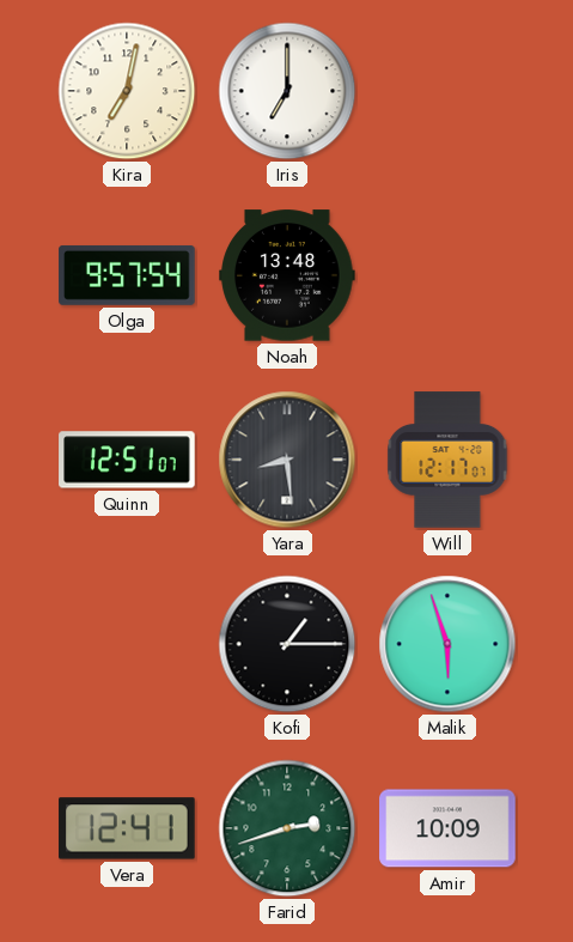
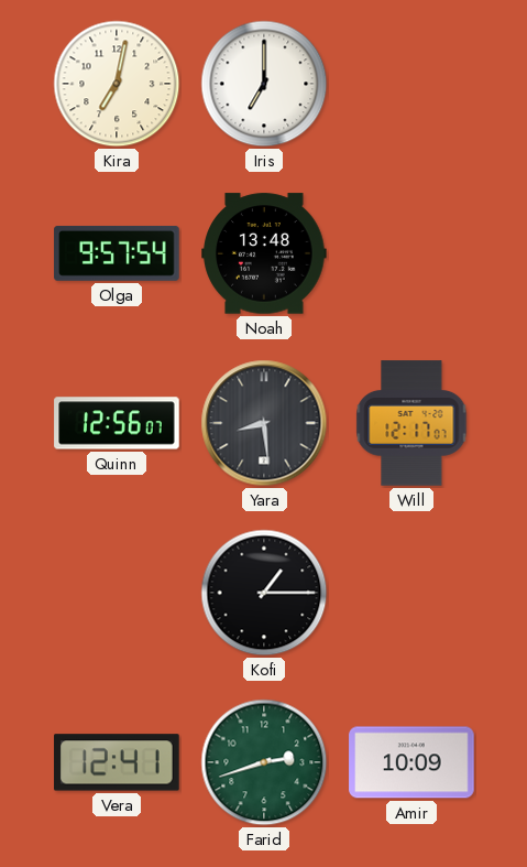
Quinn: 12:51 -> 12:56
Malik: 5:57 -> none
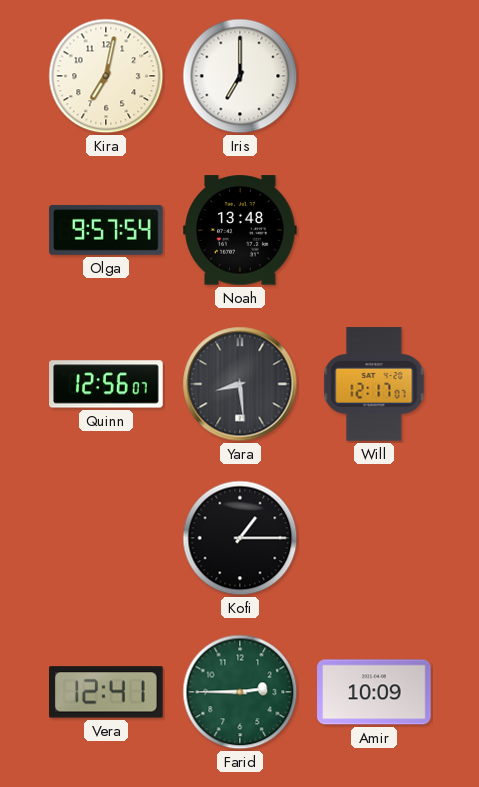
Farid: 2:42 -> 2:45
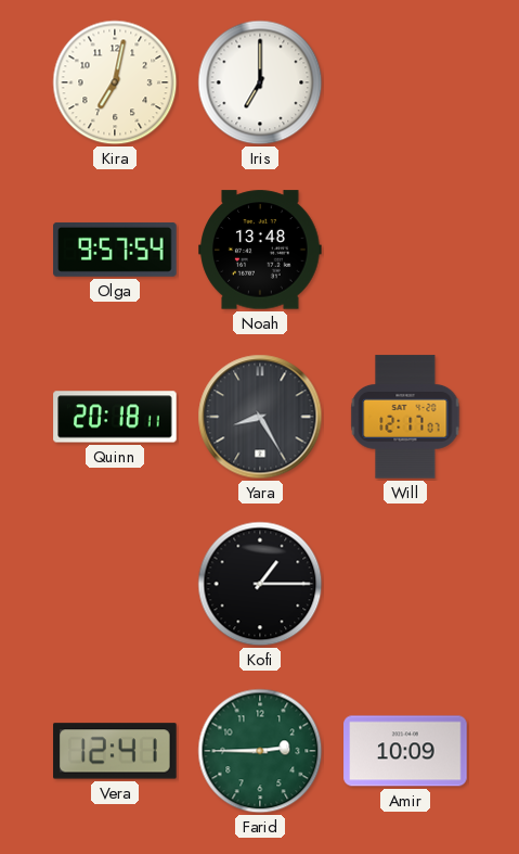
Quinn: 12:56 -> 20:18
Yara: 8:29 -> 8:25
